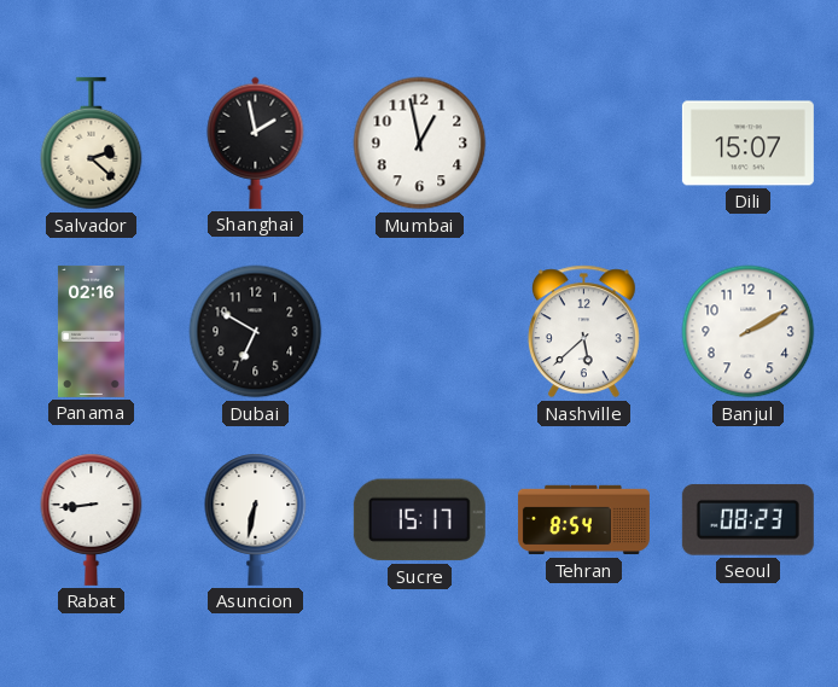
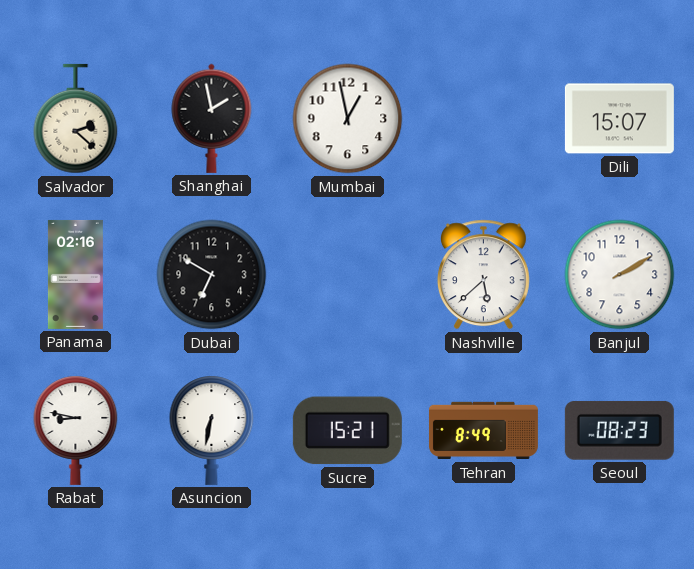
Rabat: 8:44 -> 8:47
Sucre: 15:17 -> 15:21
Tehran: 8:54 -> 8:49
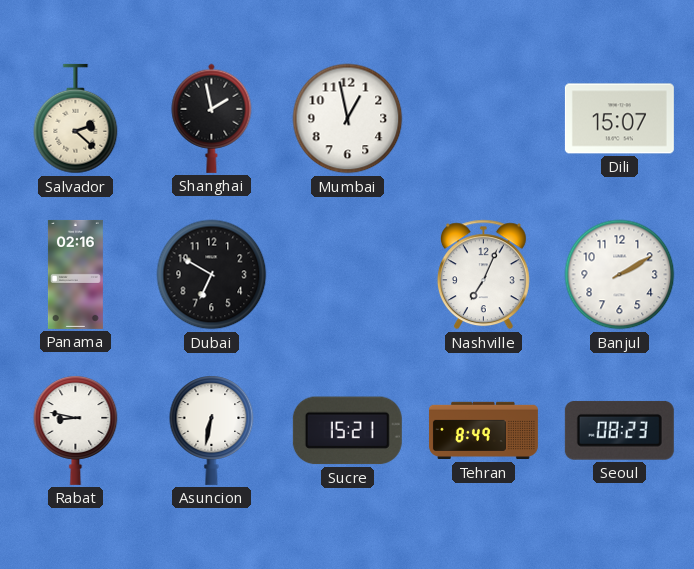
Nashville: 5:38 -> 7:04
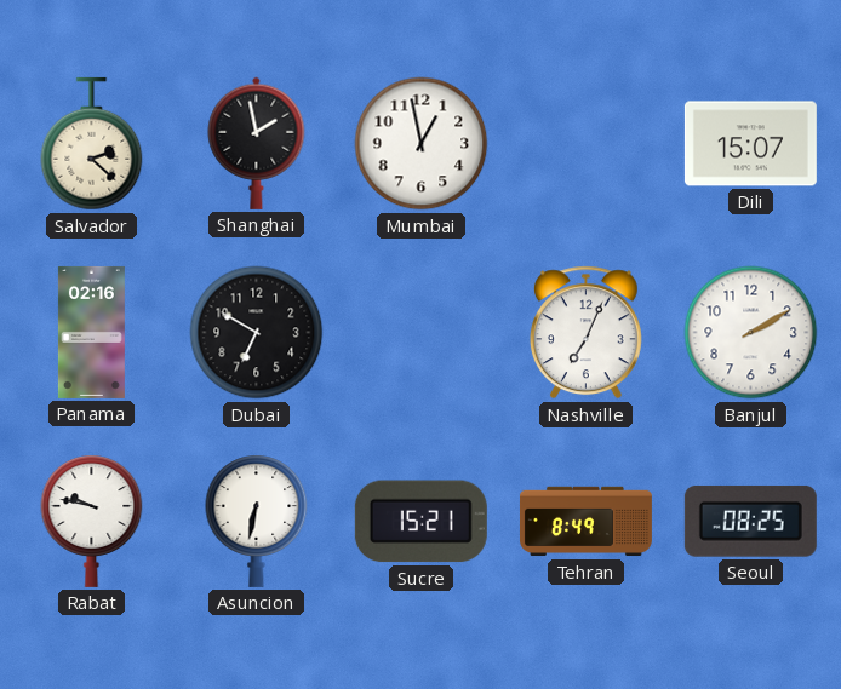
Rabat: 8:47 -> 9:47
Seoul: 08:23 -> 08:25
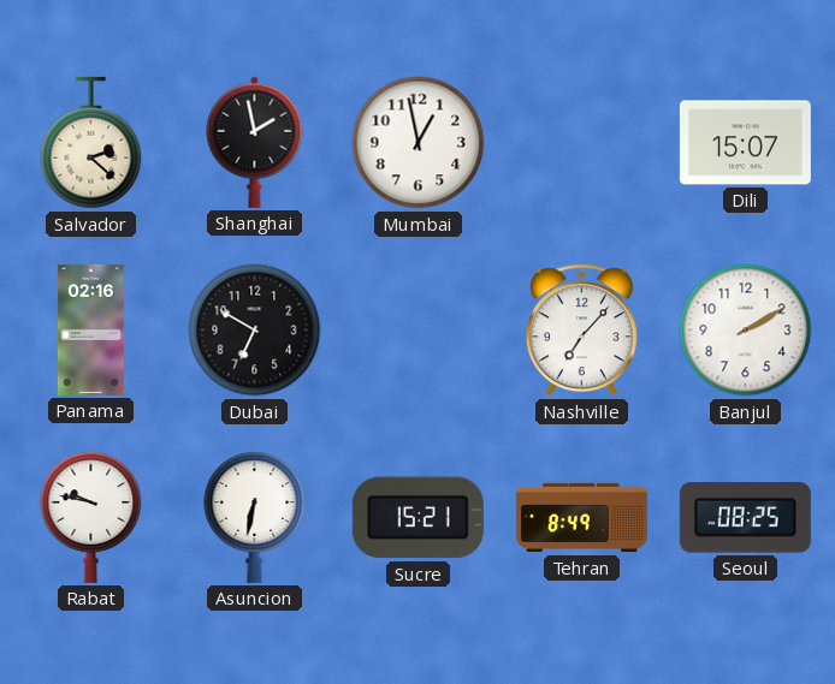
Nashville: 7:04 -> 7:07
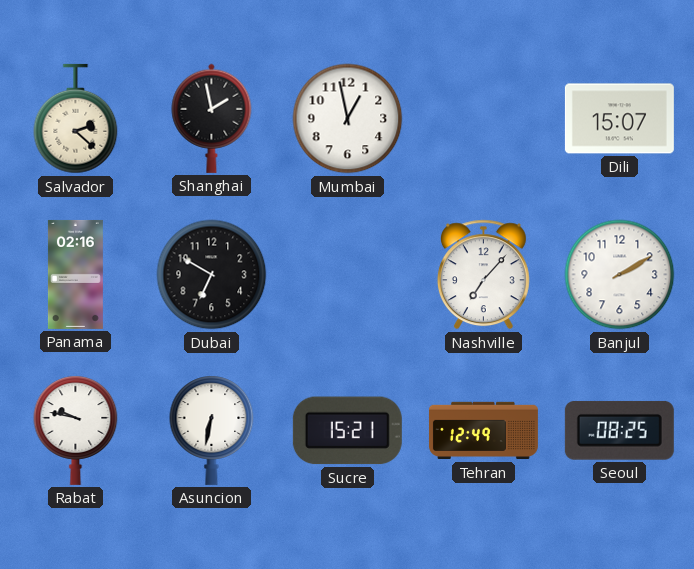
Tehran: 8:49 -> 12:49
